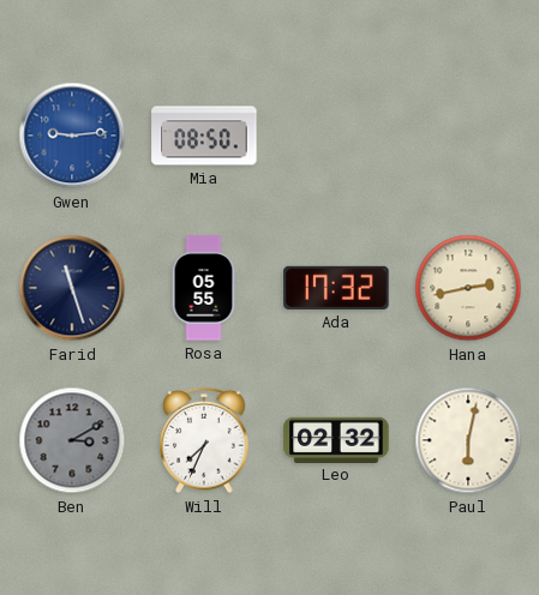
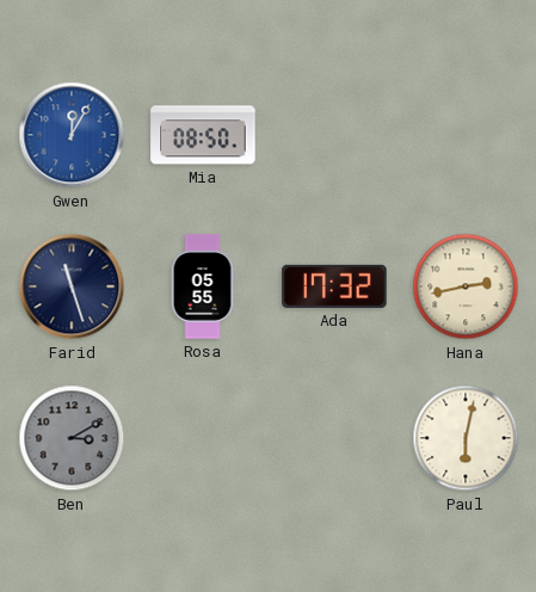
Gwen: 9:14 -> 12:05
Will: 7:34 -> none
Leo: 02:32 -> none
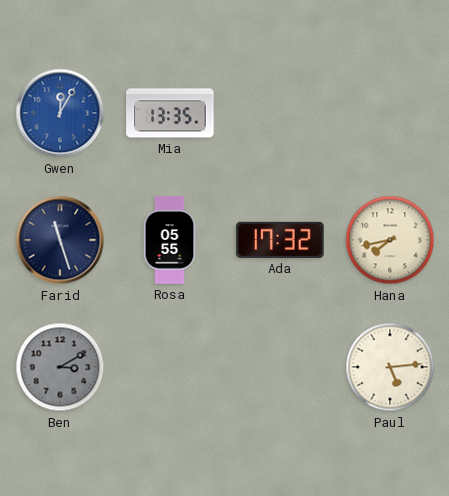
Mia: 08:50 -> 13:35
Hana: 2:43 -> 7:43
Paul: 6:02 -> 5:14
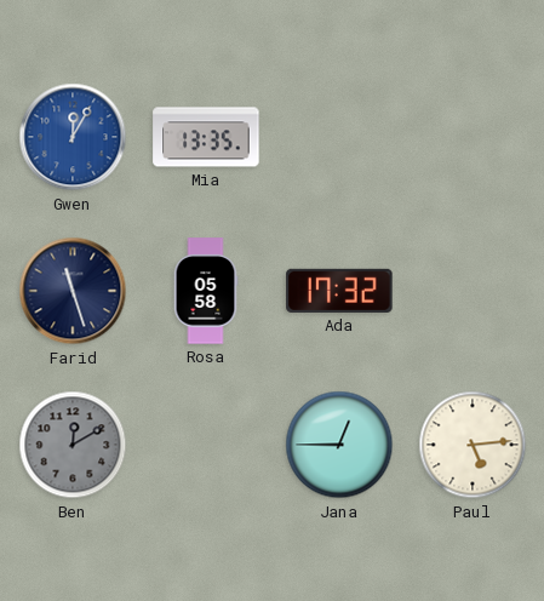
Rosa: 05:55 -> 05:58
Hana: 7:43 -> none
Ben: 3:10 -> 12:10
Jana: none -> 12:45
